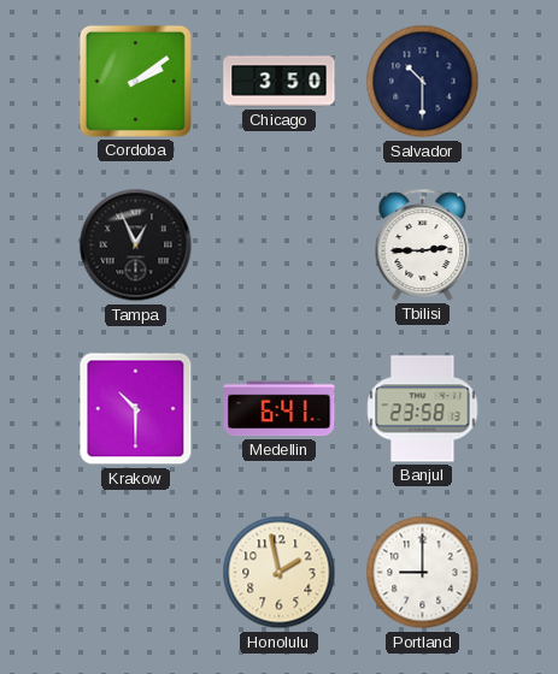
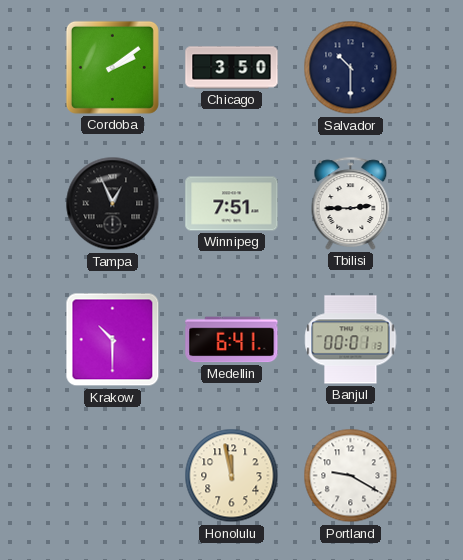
Winnipeg: none -> 7:51
Banjul: 23:58 -> 00:01
Honolulu: 1:58 -> 11:58
Portland: 9:00 -> 9:20
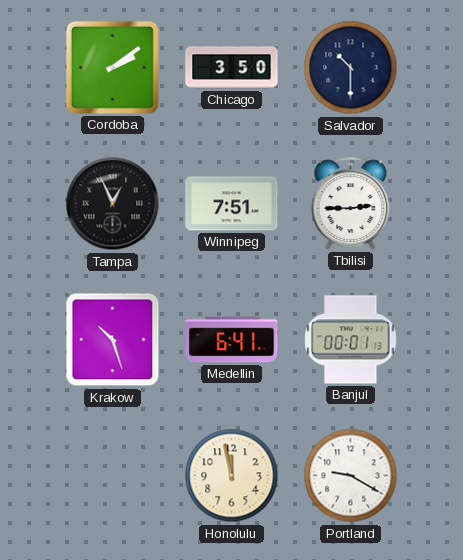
Krakow: 10:30 -> 10:27
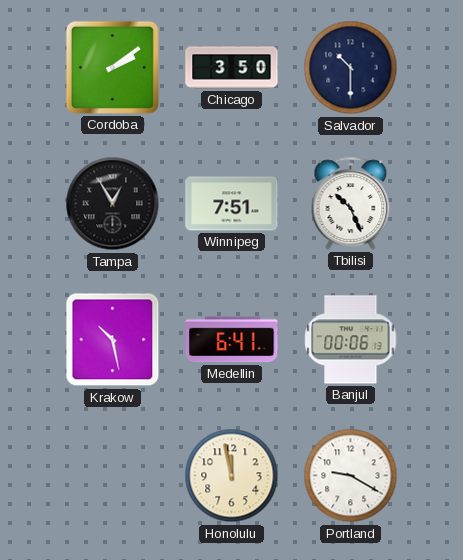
Tampa: 12:56 -> 12:55
Tbilisi: 2:45 -> 10:26
Krakow: 10:27 -> 10:28
Banjul: 00:01 -> 00:06
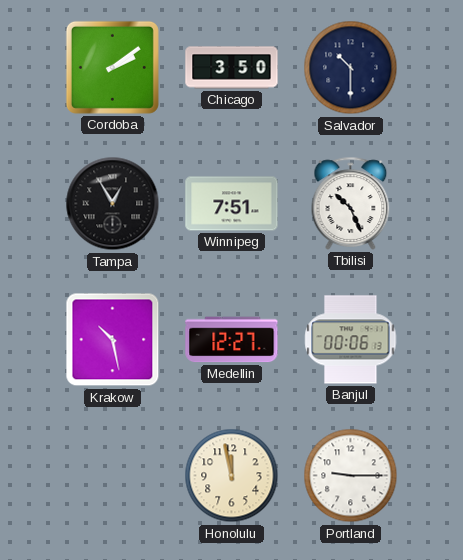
Medellin: 6:41 -> 12:27
Portland: 9:20 -> 9:15
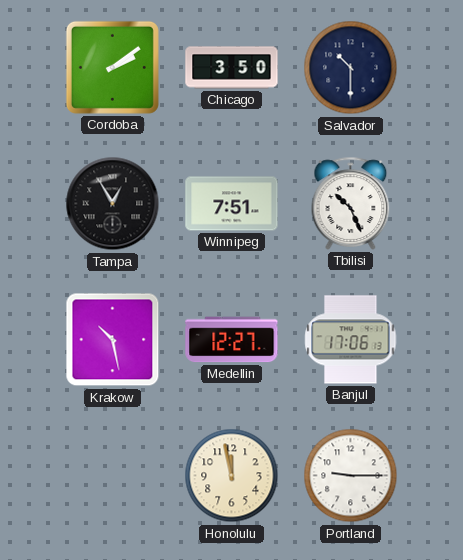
Banjul: 00:06 -> 17:06
